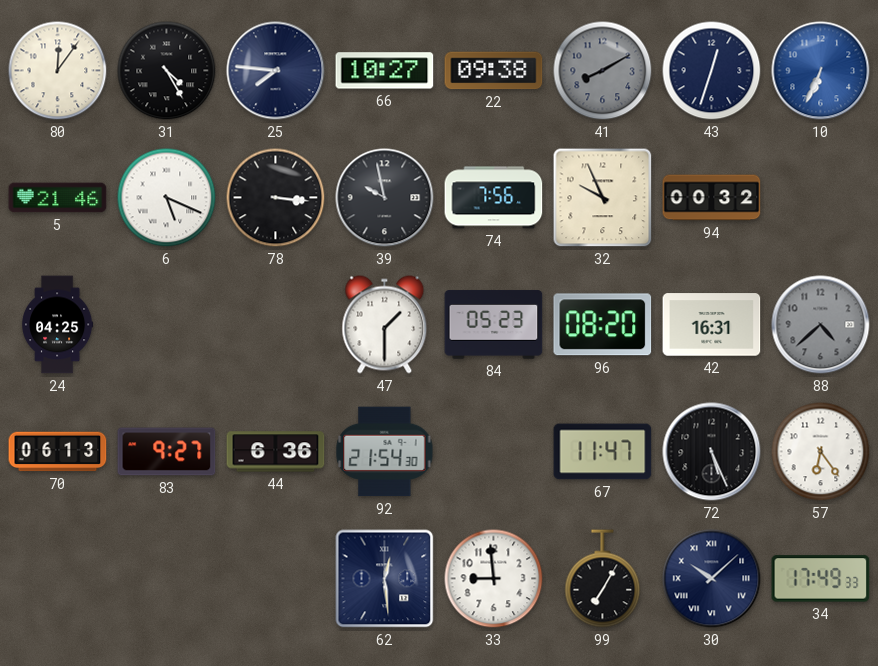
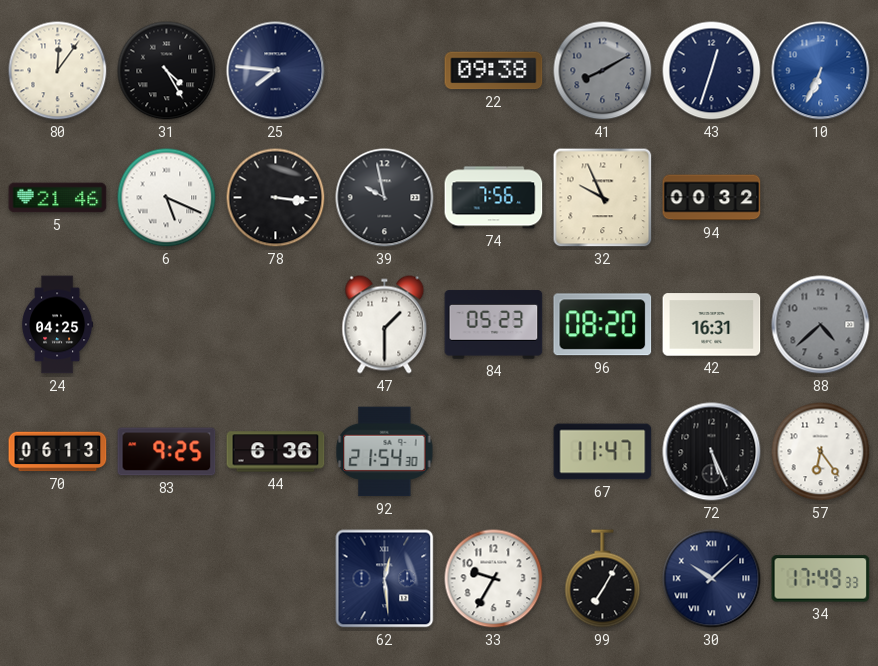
66: 10:27 -> none
83: 9:27 -> 9:25
33: 8:59 -> 9:35
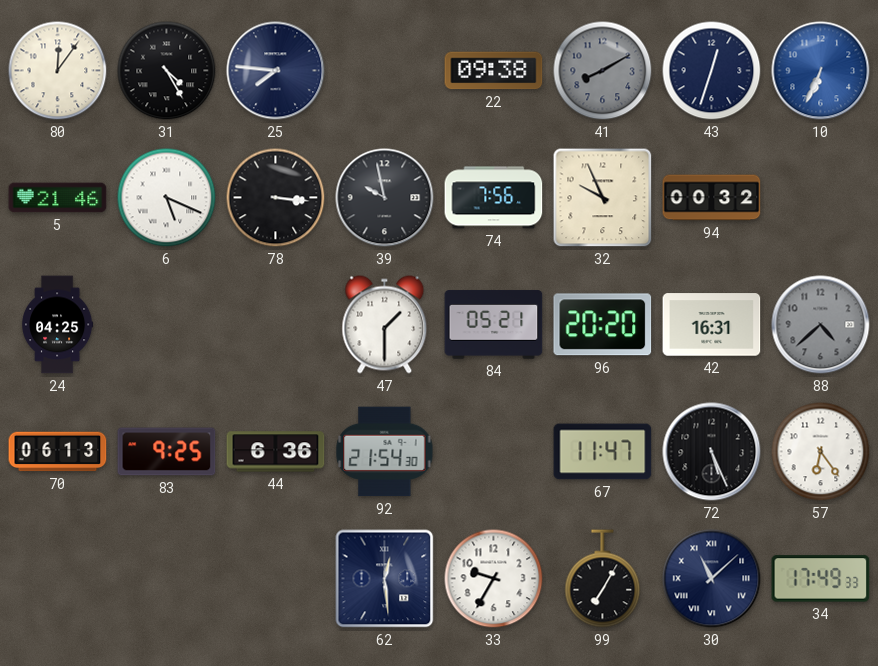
84: 05:23 -> 05:21
96: 08:20 -> 20:20
30: 10:08 -> 11:08
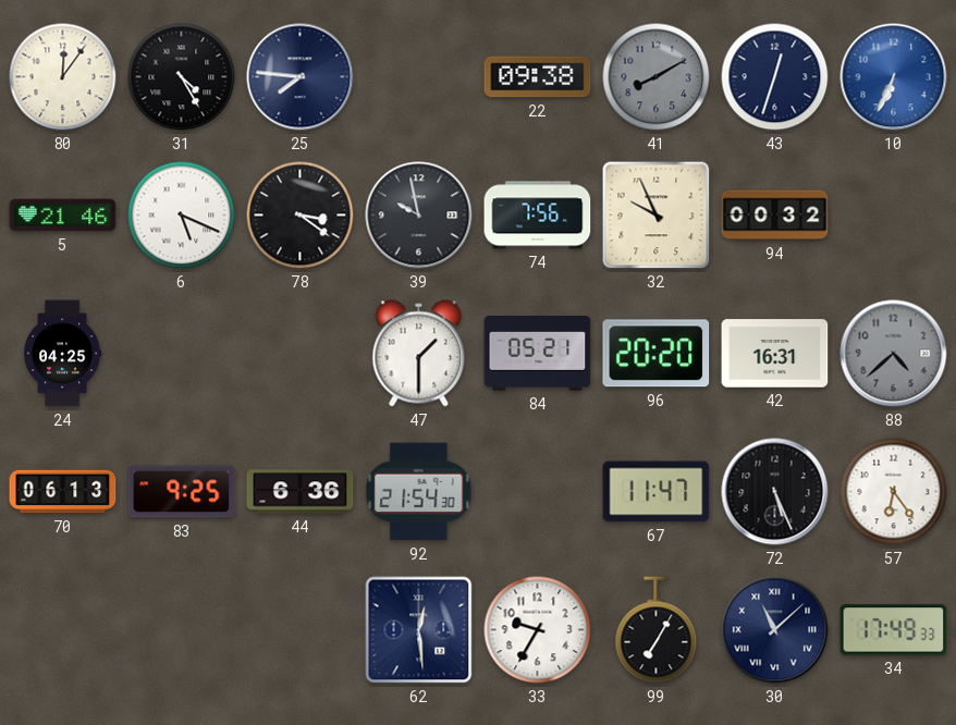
78: 3:16 -> 3:21
